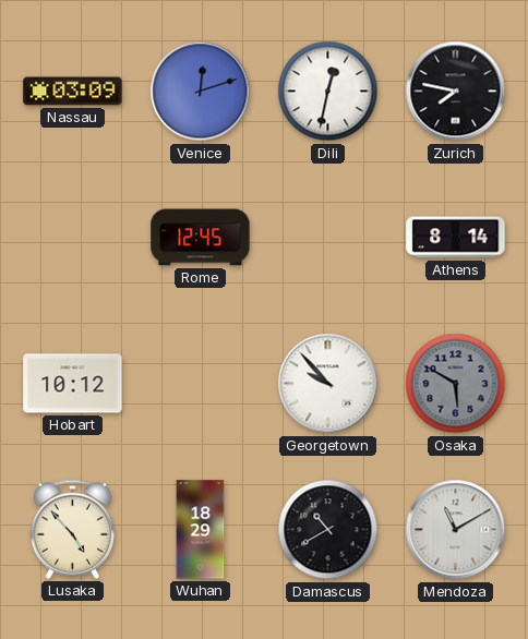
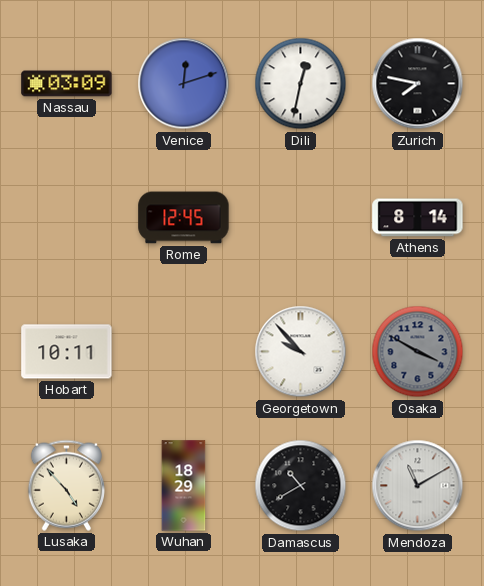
Hobart: 10:12 -> 10:11
Osaka: 5:50 -> 3:50
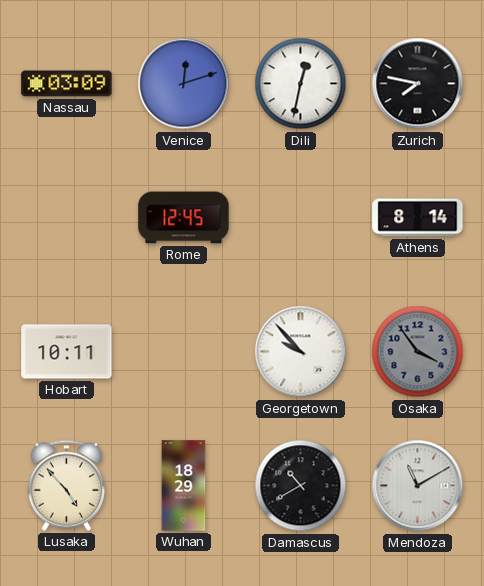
Osaka: 3:50 -> 3:54
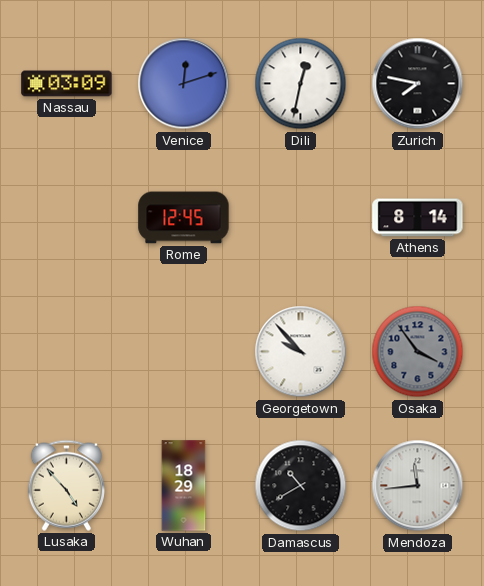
Hobart: 10:11 -> none
Mendoza: 11:10 -> 11:44
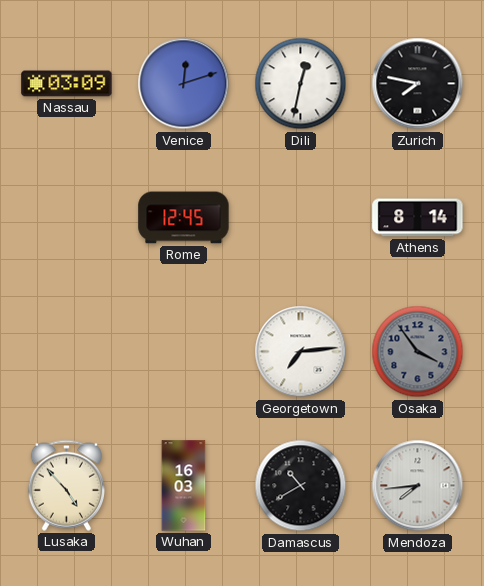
Georgetown: 9:53 -> 7:14
Wuhan: 18:29 -> 16:03
Mendoza: 11:44 -> 7:44
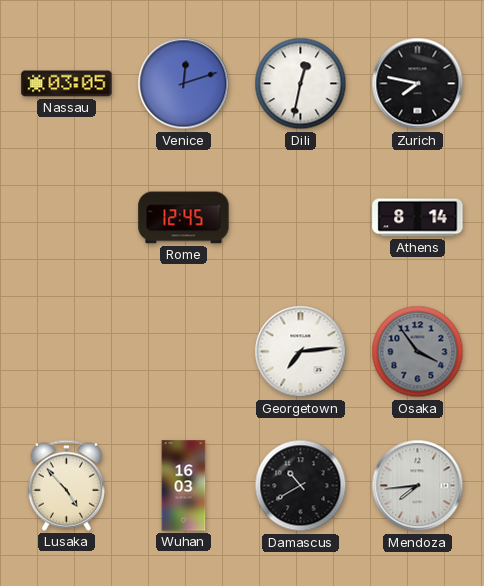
Nassau: 03:09 -> 03:05
